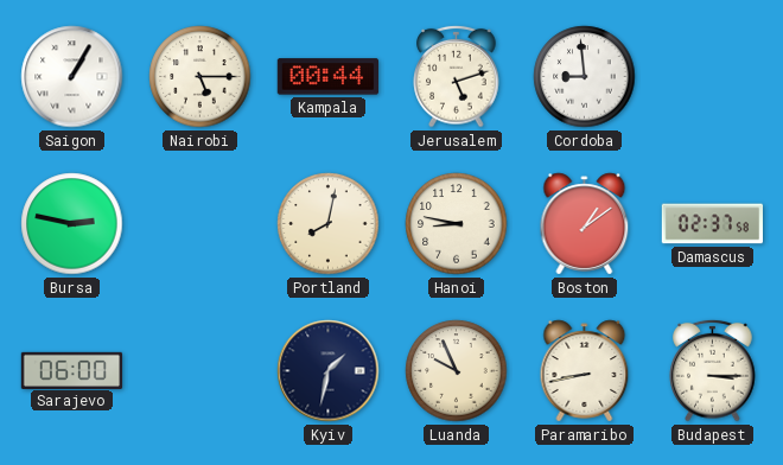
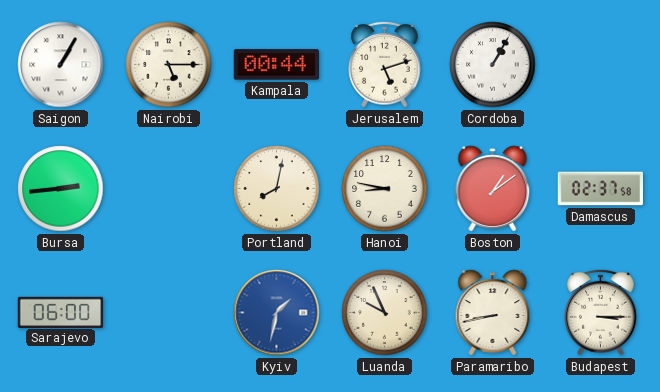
Cordoba: 8:59 -> 1:05
Bursa: 2:47 -> 2:44
Kyiv dial: navy -> blue
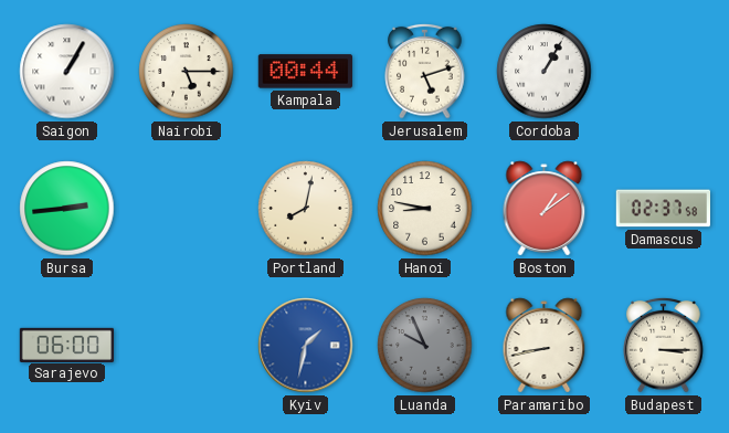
Luanda dial: cream -> grey
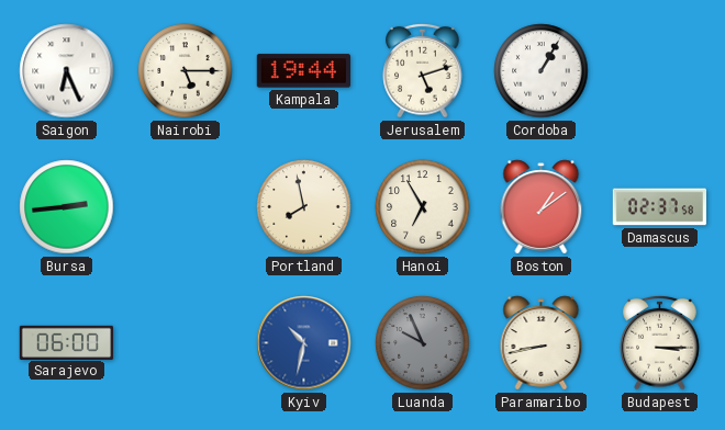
Saigon: 1:05 -> 6:26
Kampala: 00:44 -> 19:44
Portland: 8:02 -> 7:58
Hanoi: 8:47 -> 6:55
Kyiv: 1:32 -> 10:32
